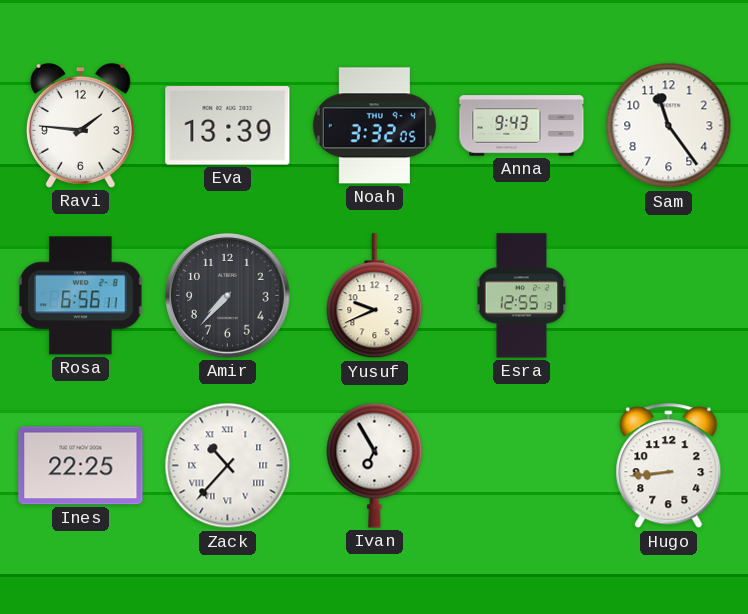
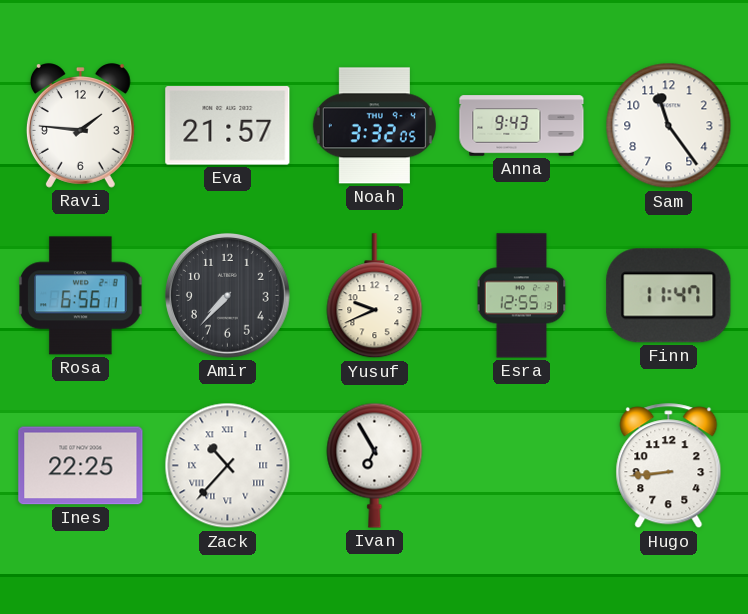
Eva: 13:39 -> 21:57
Finn: none -> 11:47
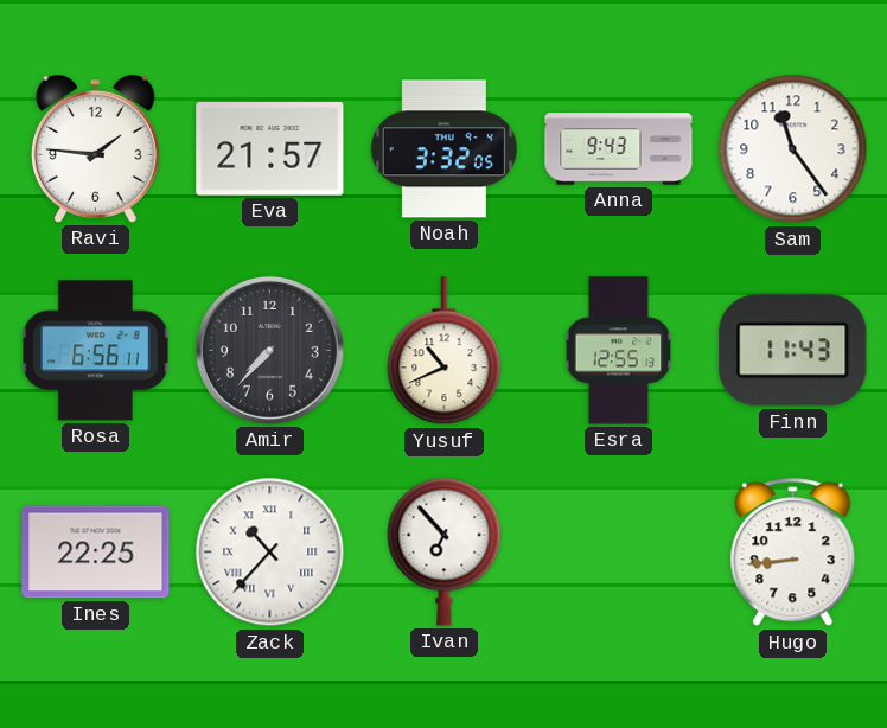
Yusuf: 9:41 -> 10:41
Finn: 11:47 -> 11:43
Ivan: 6:55 -> 6:53
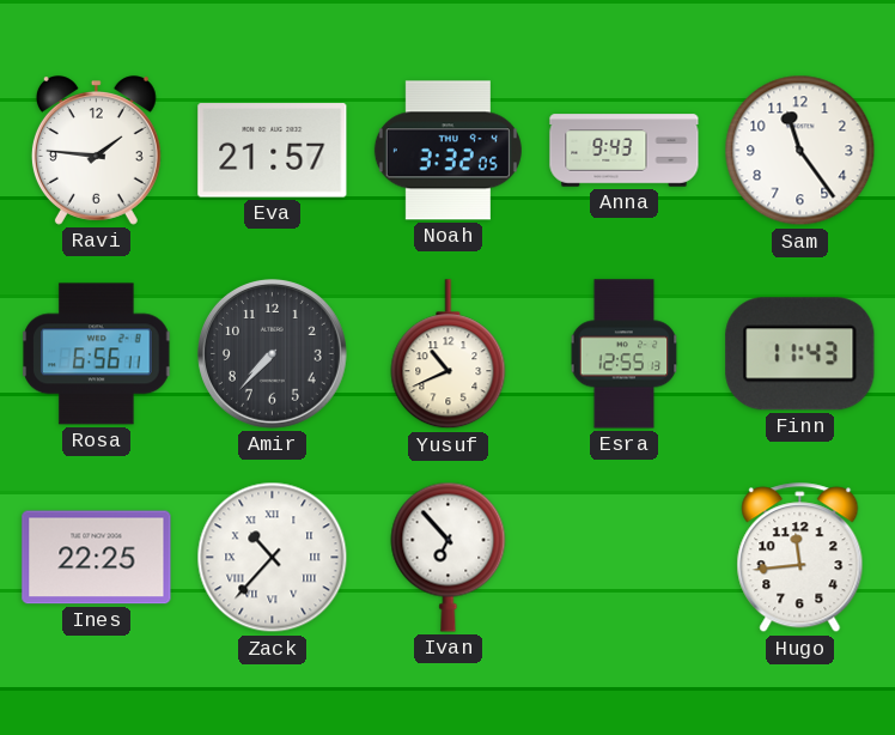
Hugo: 8:44 -> 11:44
